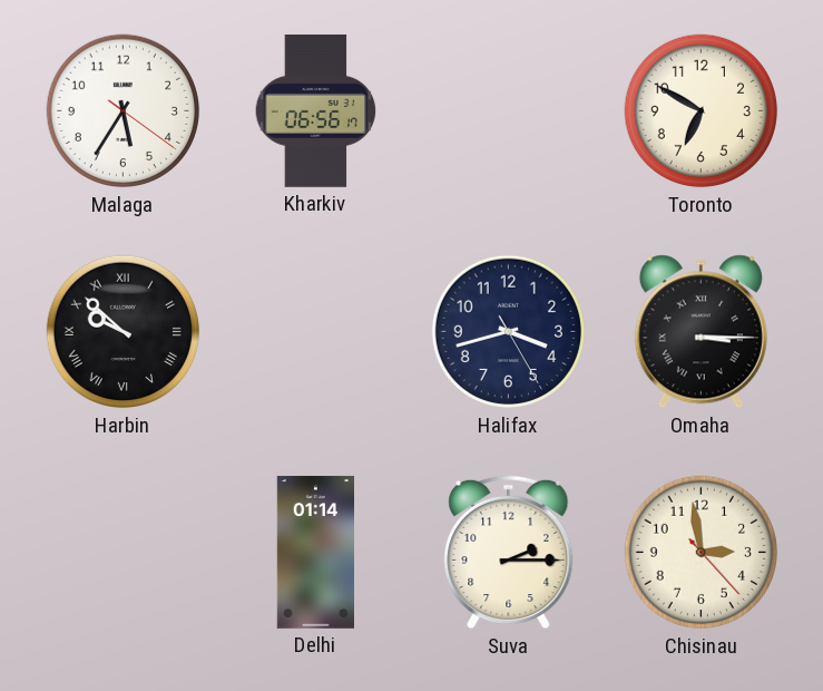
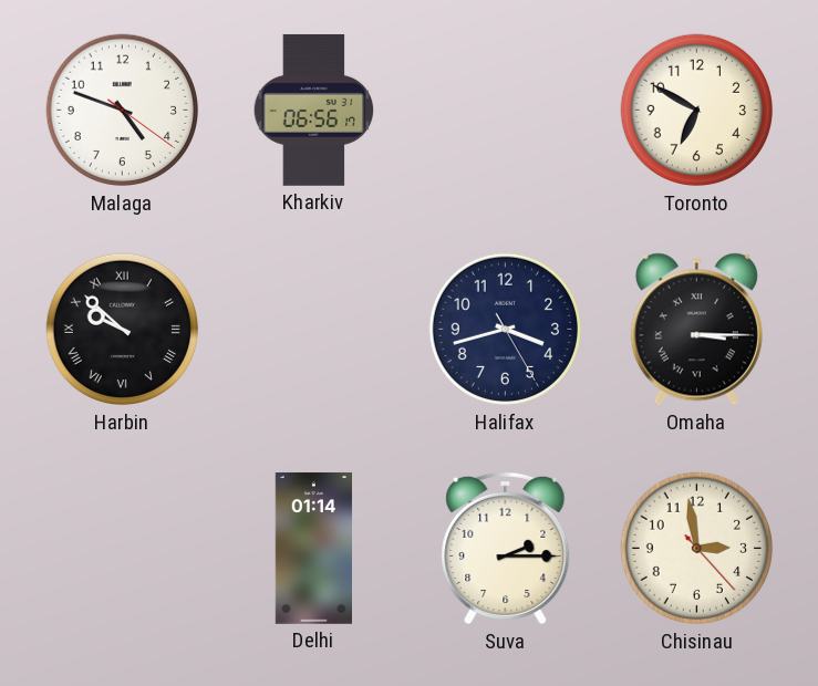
Malaga: 5:35 -> 4:48
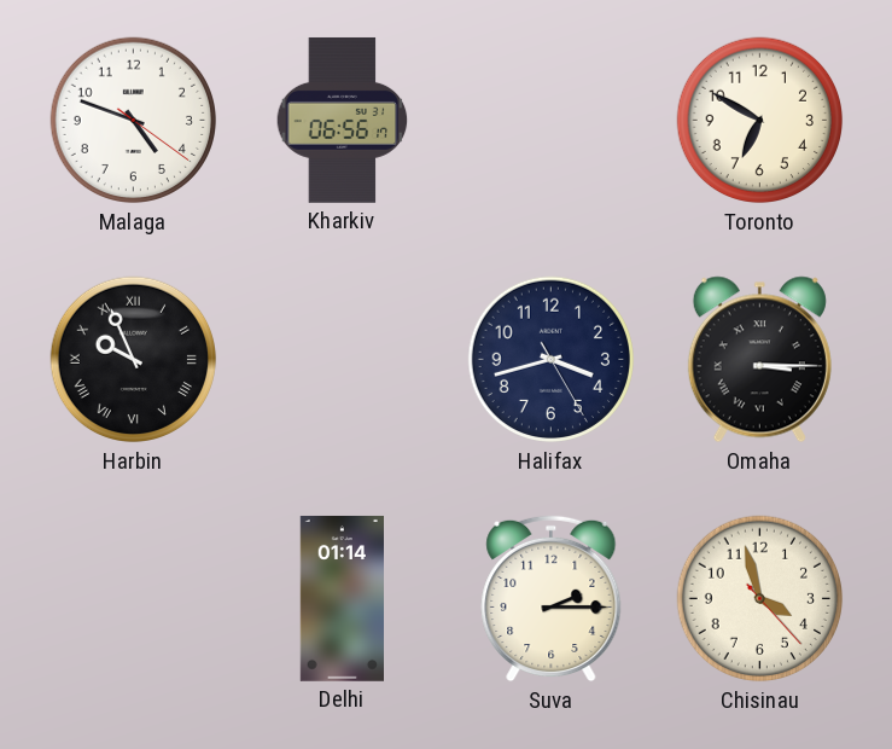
Harbin: 9:52 -> 9:56
Chisinau: 2:58 -> 3:57
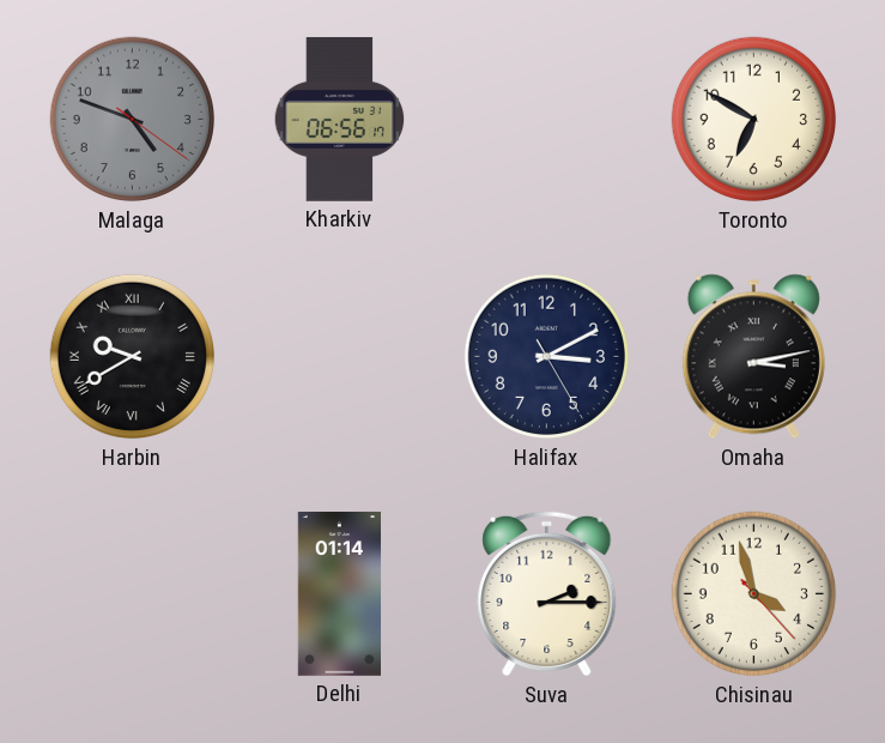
Malaga dial: white -> grey
Harbin: 9:56 -> 9:40
Halifax: 3:42 -> 3:10
Omaha: 3:15 -> 3:13
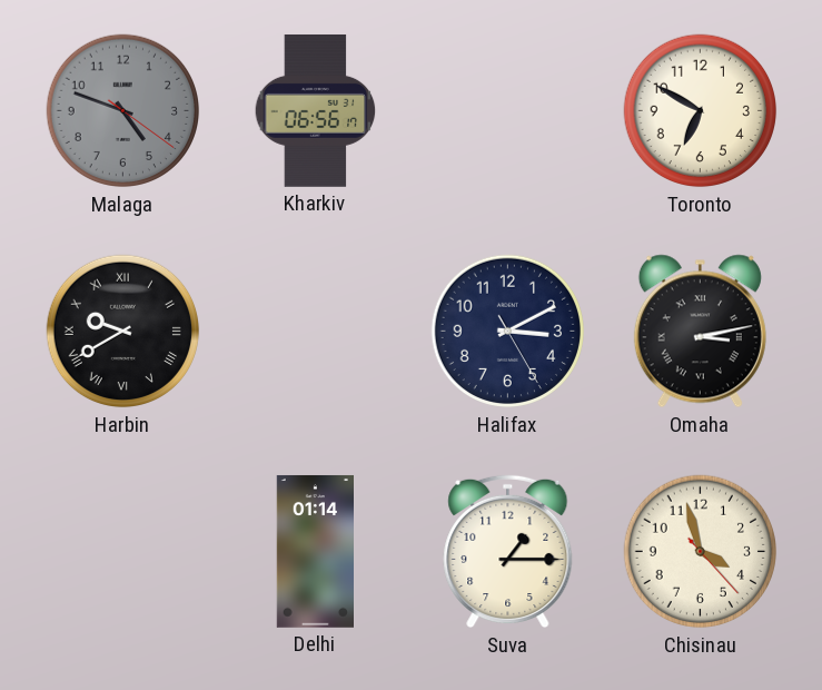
Suva: 2:15 -> 1:15
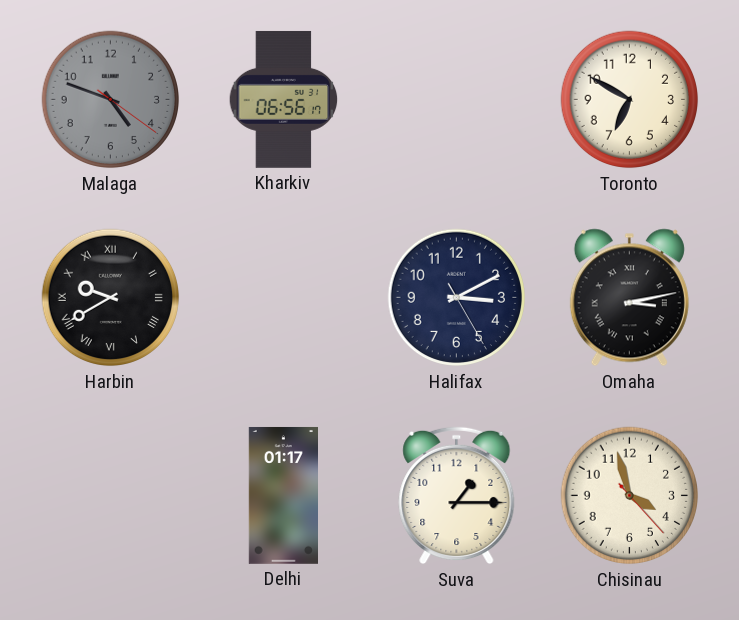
Delhi: 01:14 -> 01:17
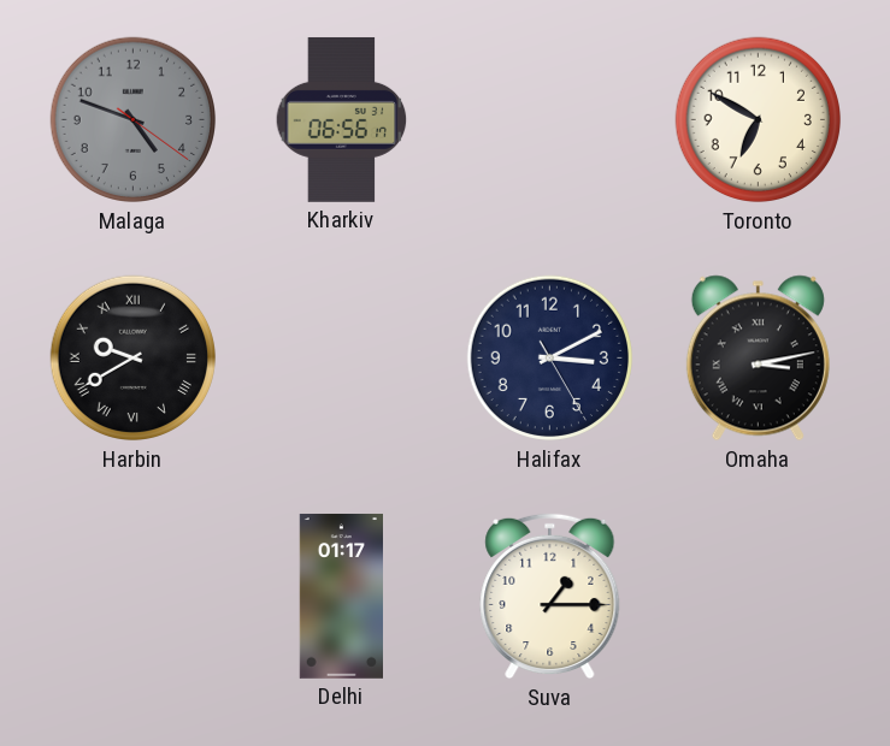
Chisinau: 3:57 -> none
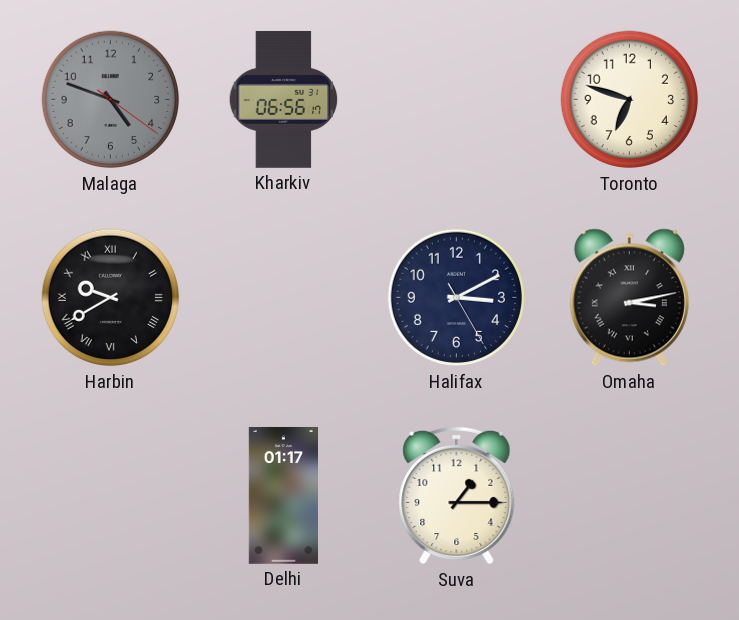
Toronto: 6:50 -> 6:48
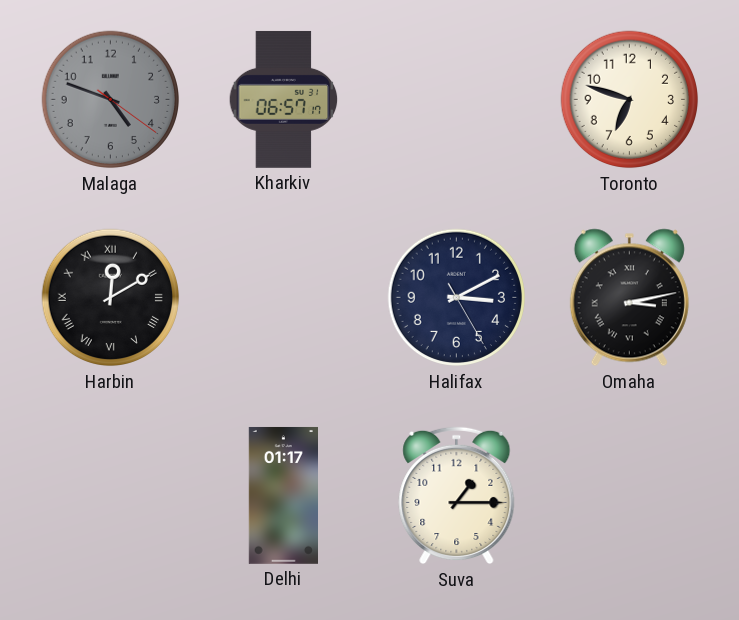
Kharkiv: 06:56 -> 06:57
Harbin: 9:40 -> 12:10
